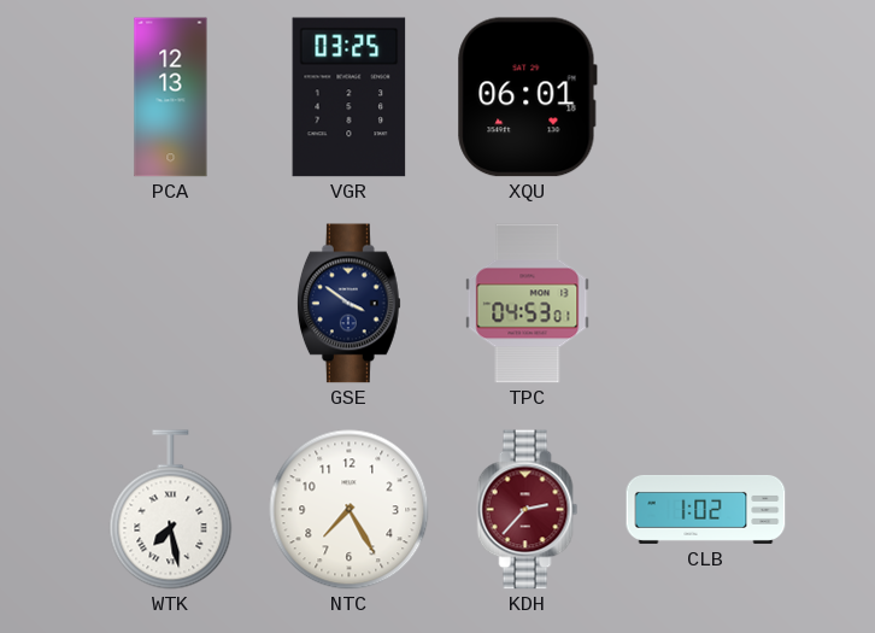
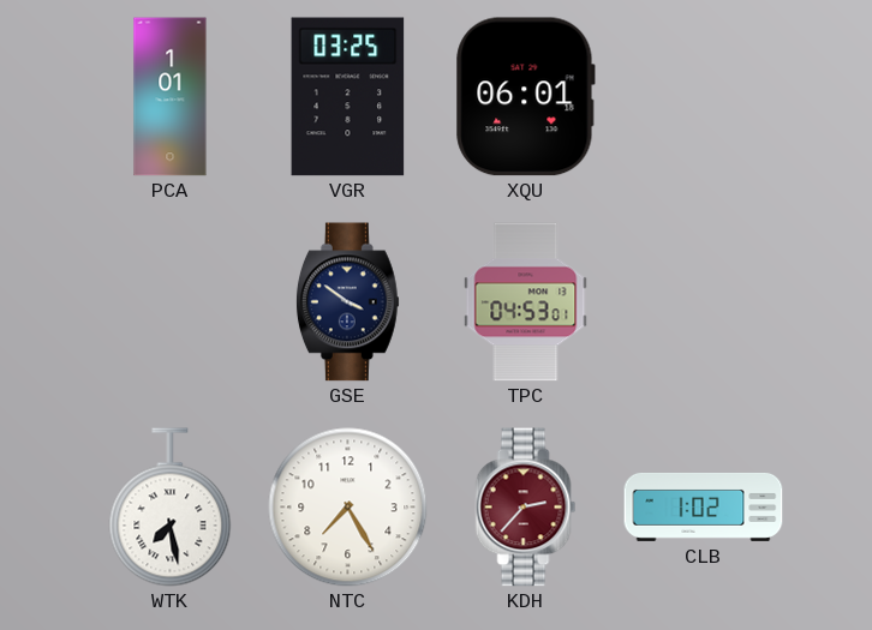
PCA: 12:13 -> 1:01
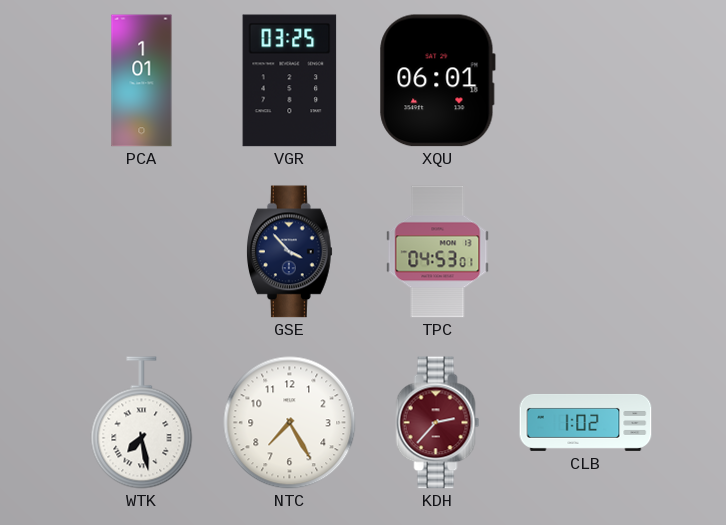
GSE: 3:51 -> 3:53
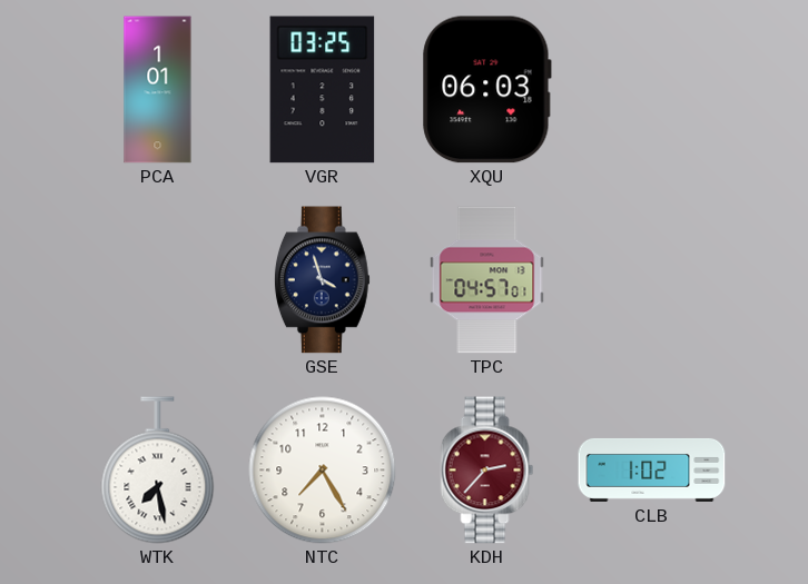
XQU: 06:01 -> 06:03
GSE: 3:53 -> 3:57
TPC: 04:53 -> 04:57
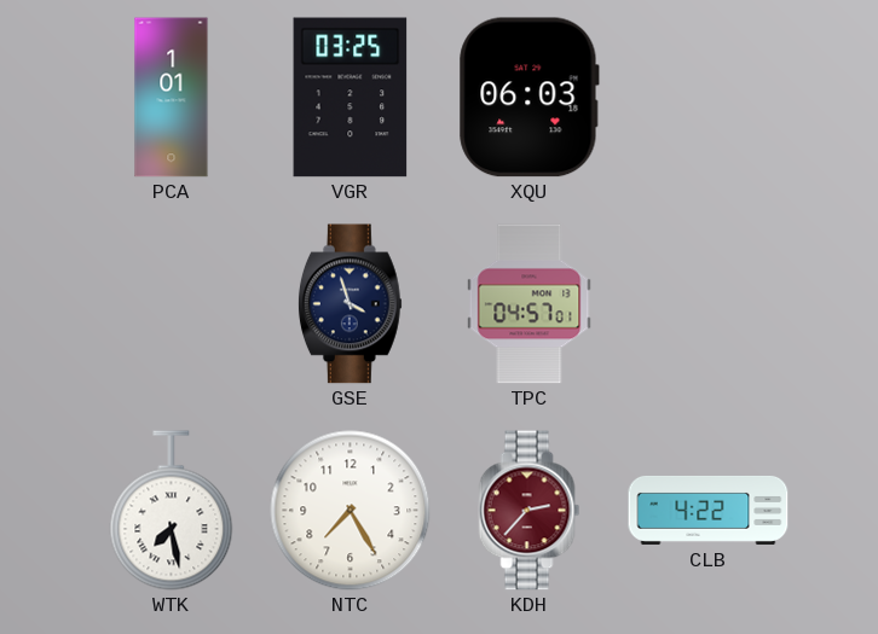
CLB: 1:02 -> 4:22
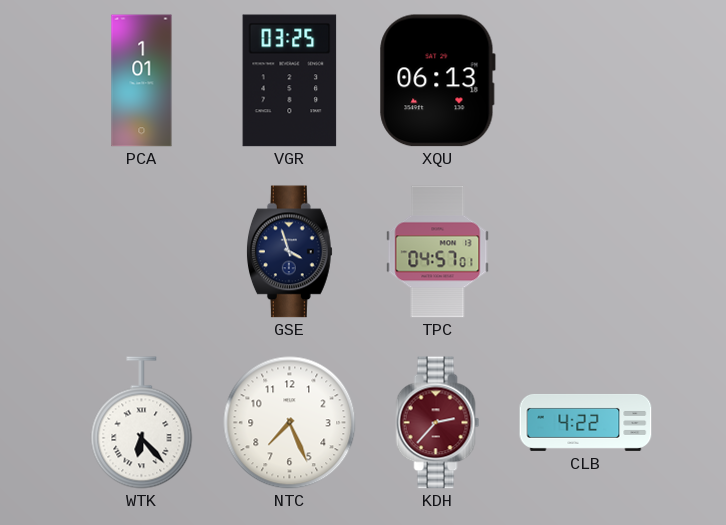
XQU: 06:03 -> 06:13
WTK: 7:28 -> 6:23
NTC: 7:25 -> 7:26
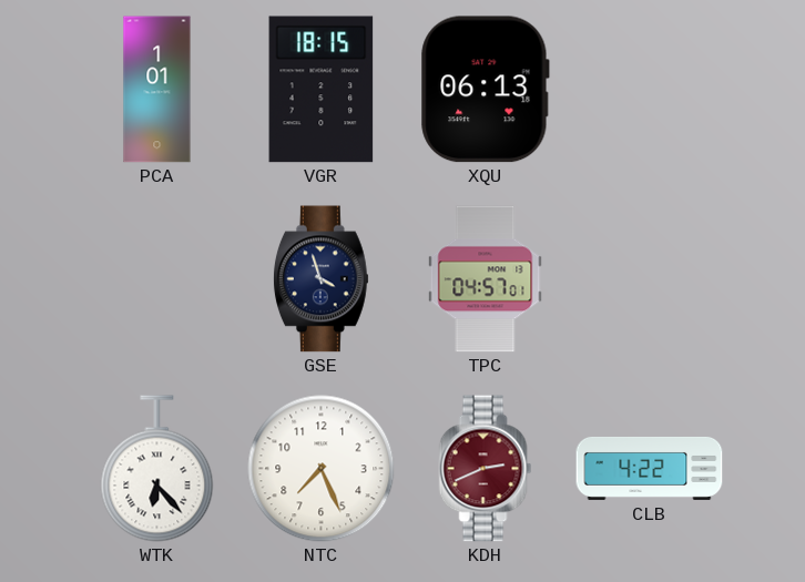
VGR: 03:25 -> 18:15
KDH: 2:37 -> 2:41
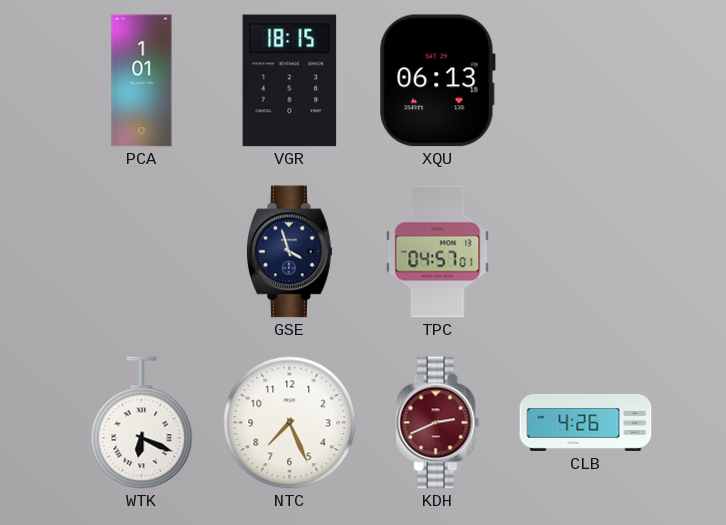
WTK: 6:23 -> 6:19
CLB: 4:22 -> 4:26
